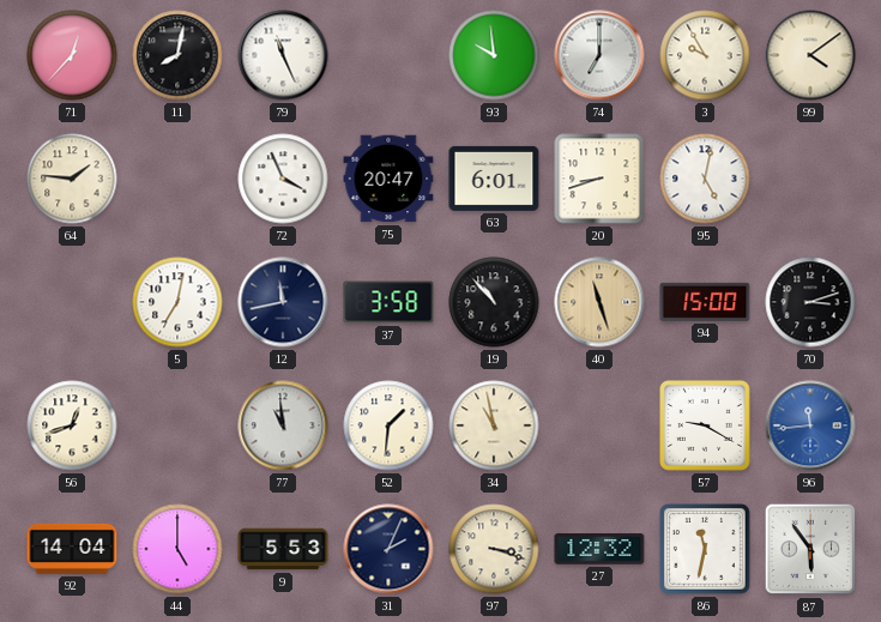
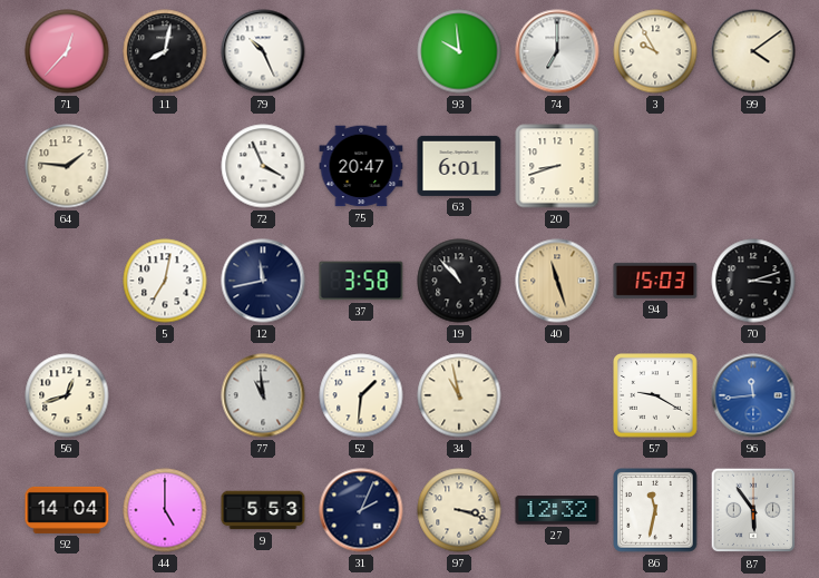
79: 11:26 -> 10:26
95: 5:02 -> none
94: 15:00 -> 15:03
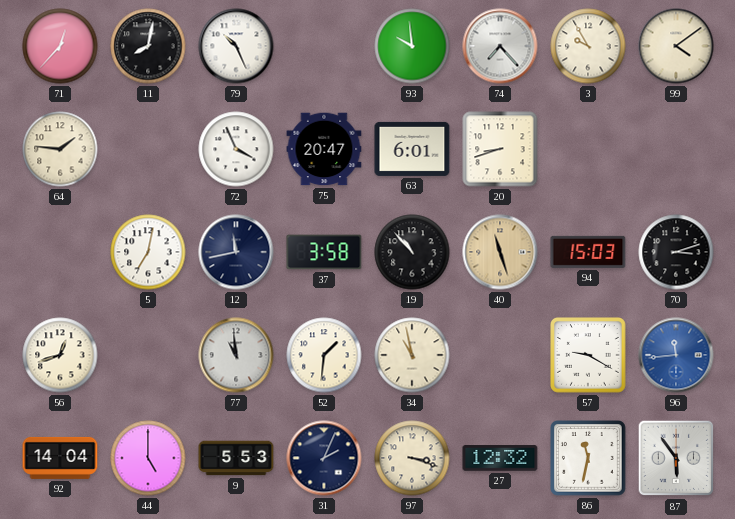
74: 7:00 -> 7:23
